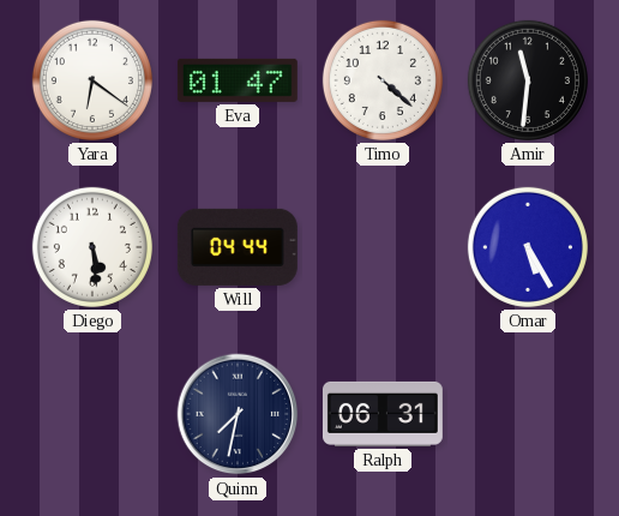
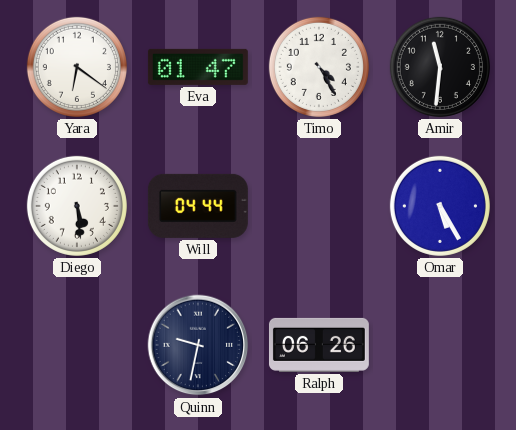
Timo: 4:22 -> 4:25
Quinn: 7:32 -> 9:32
Ralph: 06:31 -> 06:26
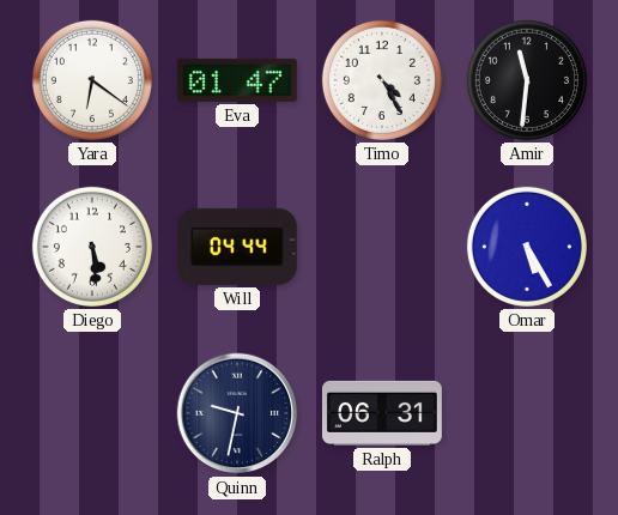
Ralph: 06:26 -> 06:31
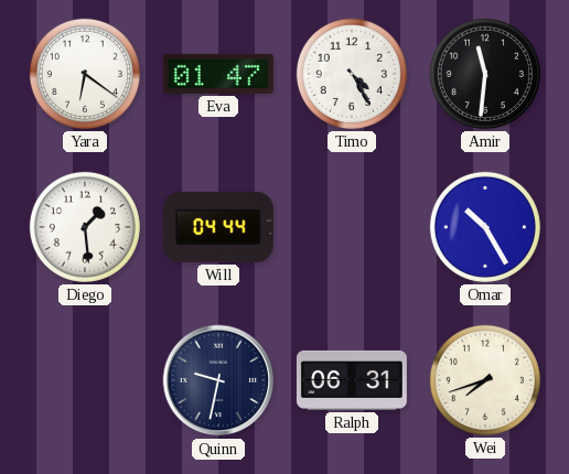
Diego: 5:29 -> 1:29
Omar: 5:25 -> 10:25
Wei: none -> 7:42
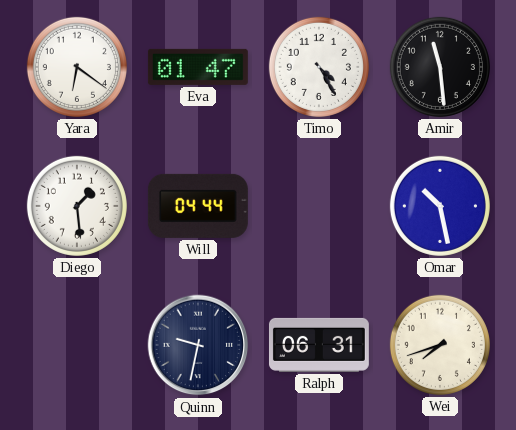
Amir: 11:31 -> 11:29
Omar: 10:25 -> 10:28
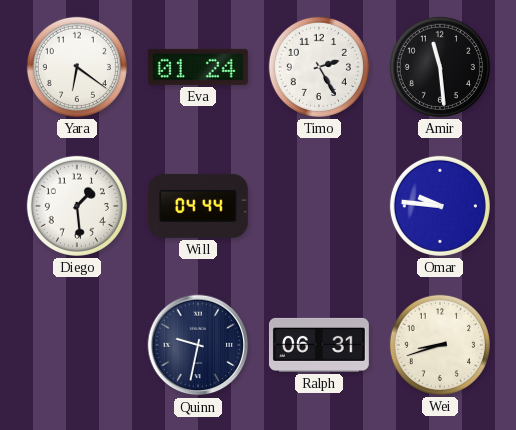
Eva: 01:47 -> 01:24
Timo: 4:25 -> 2:25
Omar: 10:28 -> 9:46
Wei: 7:42 -> 8:42
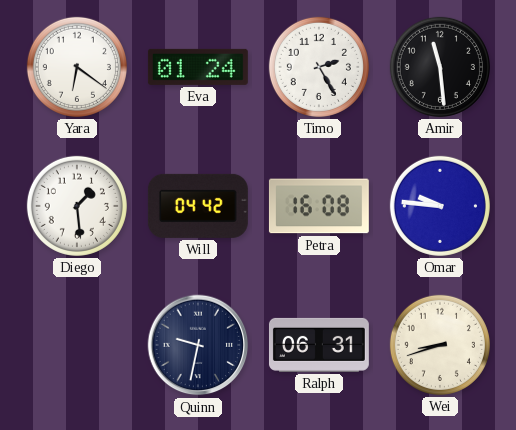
Will: 04:44 -> 04:42
Petra: none -> 16:08
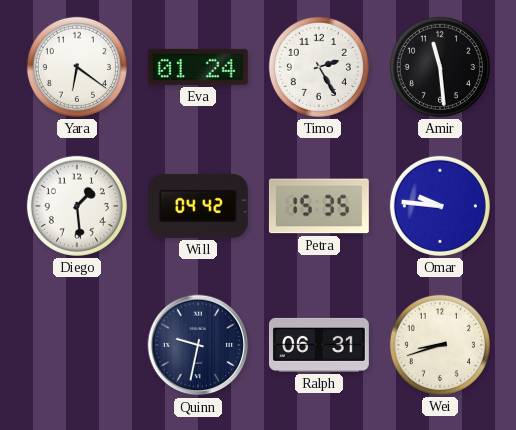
Petra: 16:08 -> 15:35
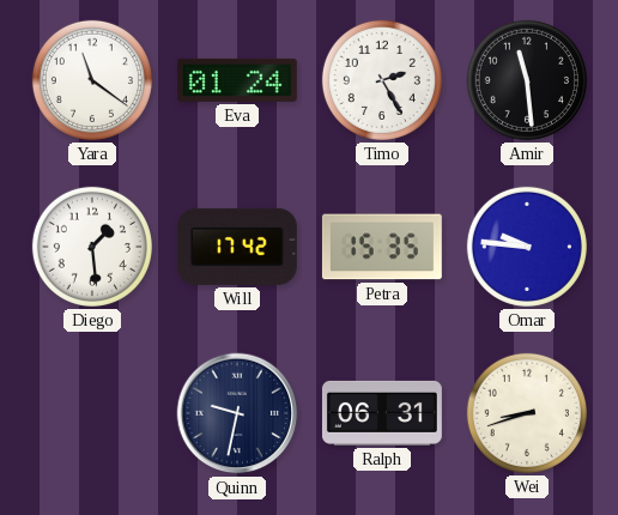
Yara: 6:21 -> 11:21
Will: 04:42 -> 17:42
